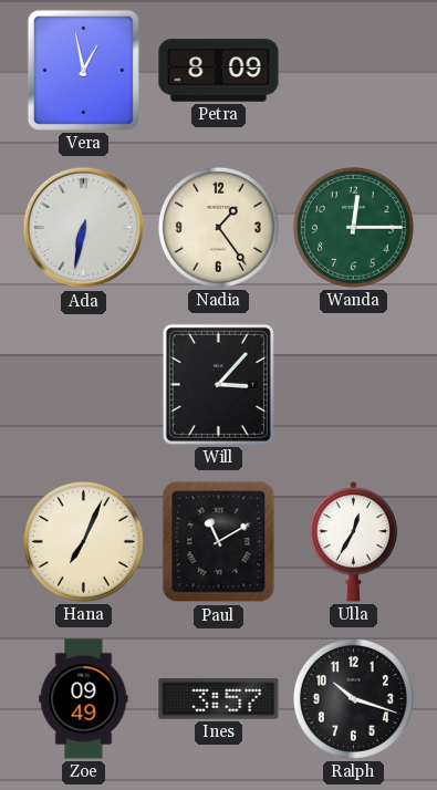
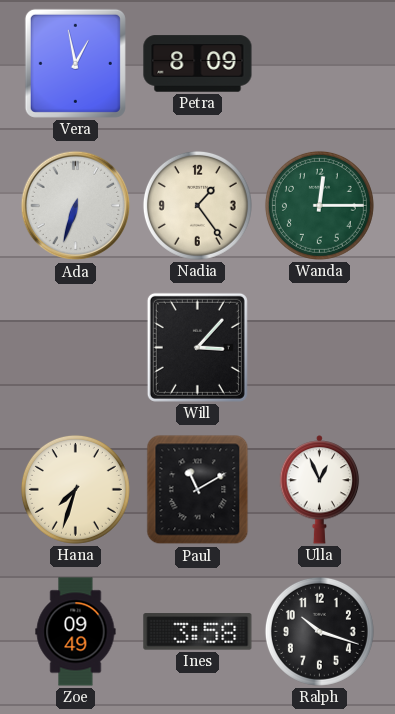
Ada: 6:32 -> 6:33
Hana: 7:04 -> 7:33
Ulla: 12:35 -> 12:56
Ines: 3:57 -> 3:58
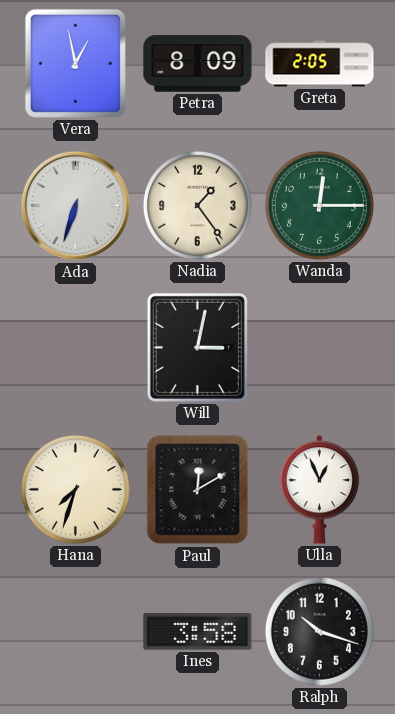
Greta: none -> 2:05
Will: 3:07 -> 3:02
Paul: 11:10 -> 12:10
Zoe: 09:49 -> none
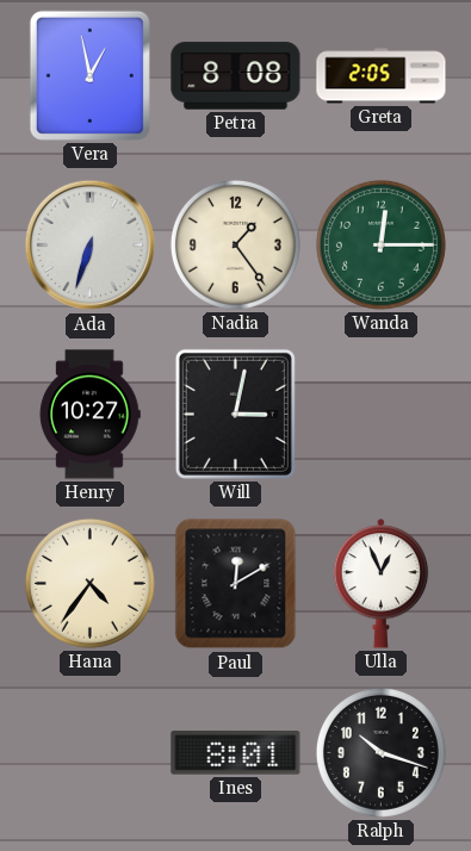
Petra: 8:09 -> 8:08
Henry: none -> 10:27
Hana: 7:33 -> 4:36
Ines: 3:58 -> 8:01
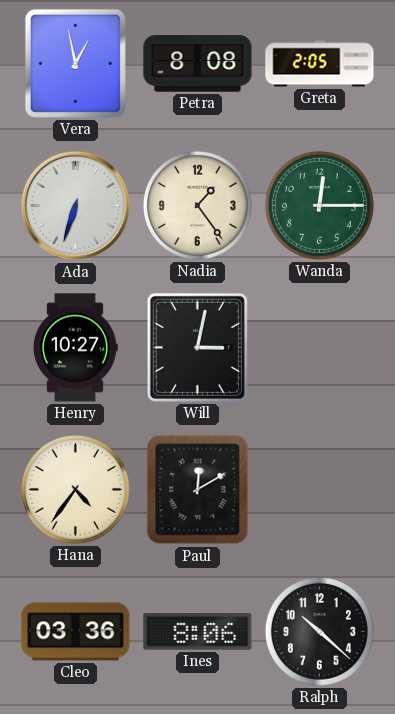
Ulla: 12:56 -> none
Cleo: none -> 03:36
Ines: 8:01 -> 8:06
Ralph: 10:18 -> 10:22
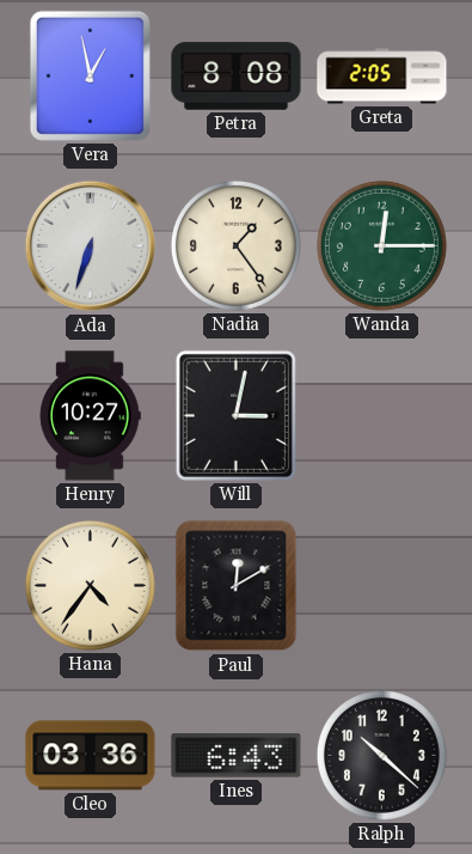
Ines: 8:06 -> 6:43
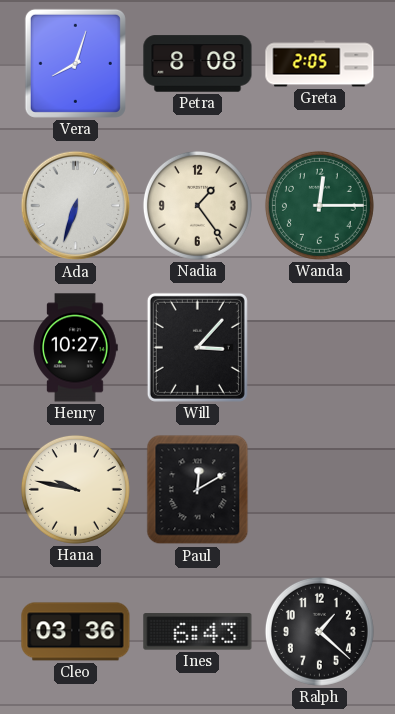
Vera: 12:58 -> 8:03
Will: 3:02 -> 3:07
Hana: 4:36 -> 9:47
Ralph: 10:22 -> 1:22
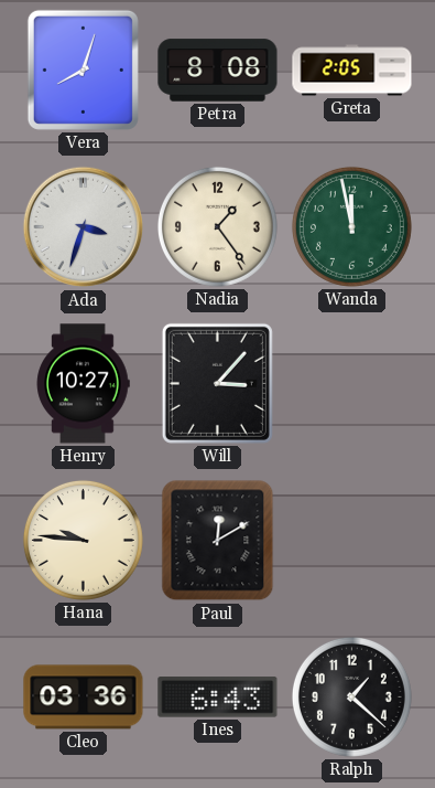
Ada: 6:33 -> 3:33
Wanda: 12:15 -> 11:58
Hana: 9:47 -> 9:46
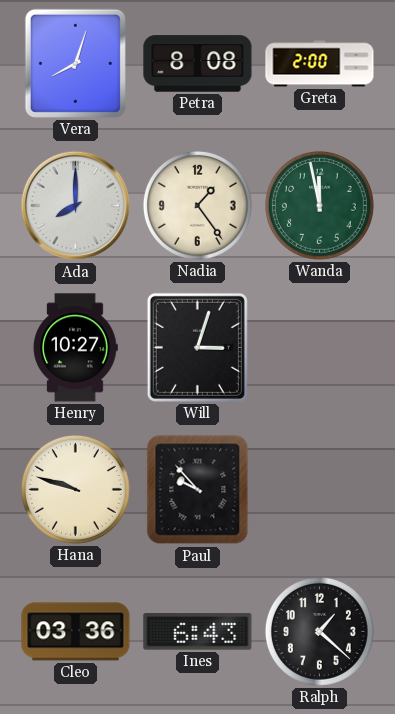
Greta: 2:05 -> 2:00
Ada: 3:33 -> 8:00
Will: 3:07 -> 3:03
Hana: 9:46 -> 9:48
Paul: 12:10 -> 9:53
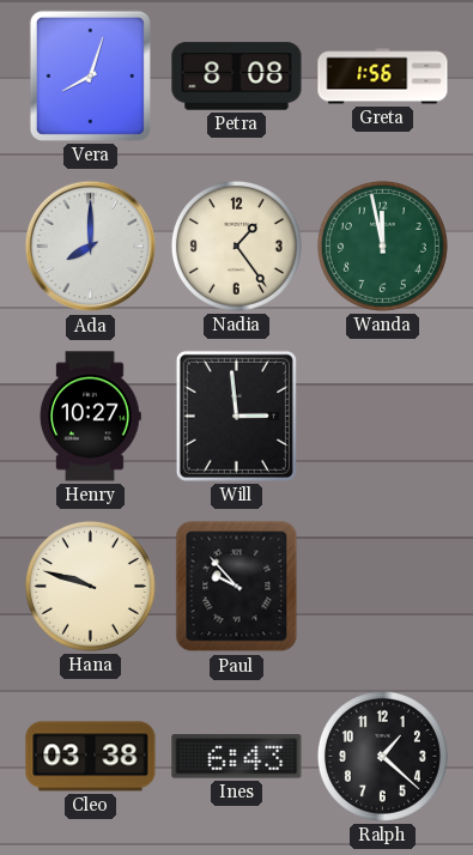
Greta: 2:00 -> 1:56
Will: 3:03 -> 2:59
Cleo: 03:36 -> 03:38
